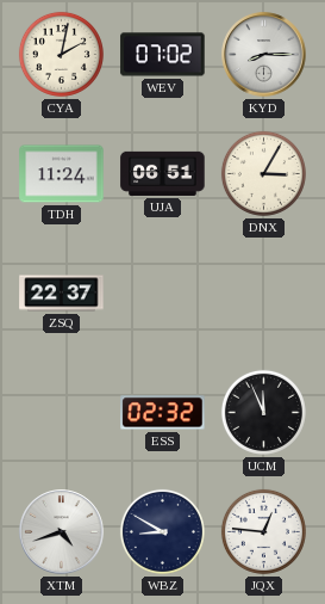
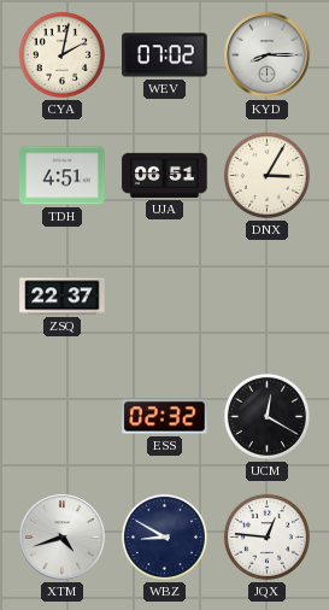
TDH: 11:24 -> 4:51
UCM: 11:56 -> 12:20
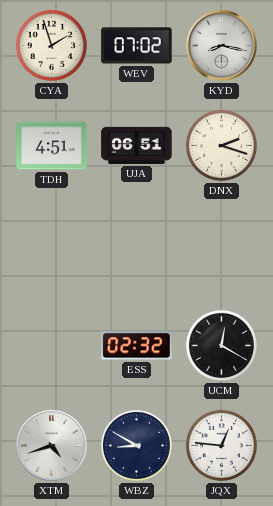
CYA: 2:02 -> 1:57
KYD: 8:15 -> 8:17
DNX: 3:05 -> 2:18
ZSQ: 22:37 -> none
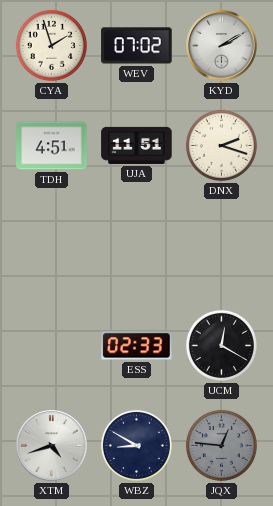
KYD: 8:17 -> 2:10
UJA: 06:51 -> 11:51
ESS: 02:32 -> 02:33
JQX dial: white -> grey
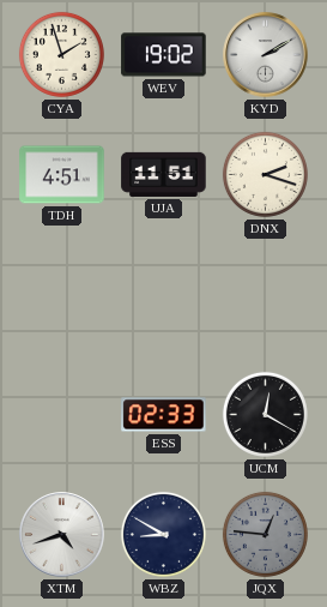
WEV: 07:02 -> 19:02
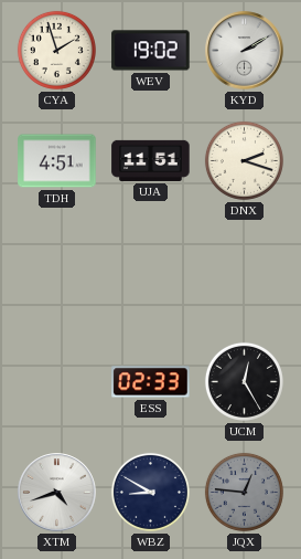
UCM: 12:20 -> 12:25
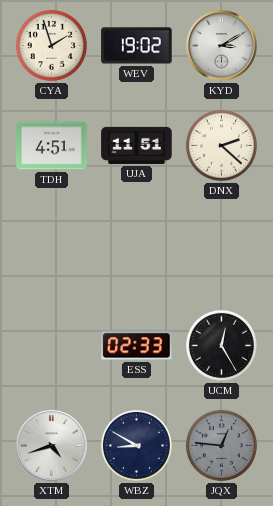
KYD: 2:10 -> 3:10
DNX: 2:18 -> 2:22
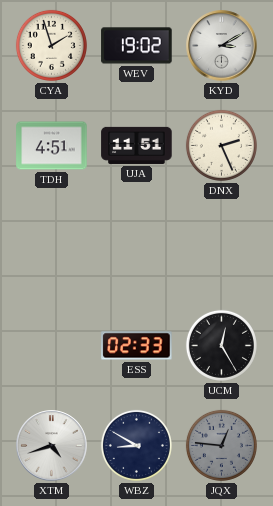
DNX: 2:22 -> 2:26
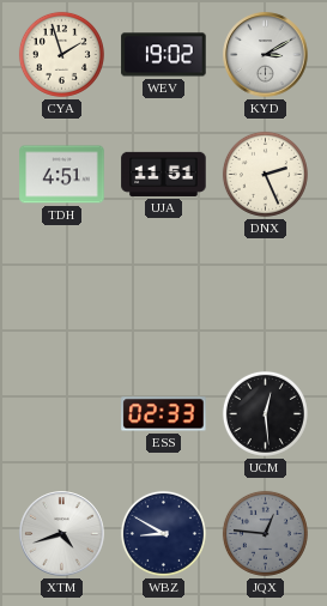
UCM: 12:25 -> 12:29
